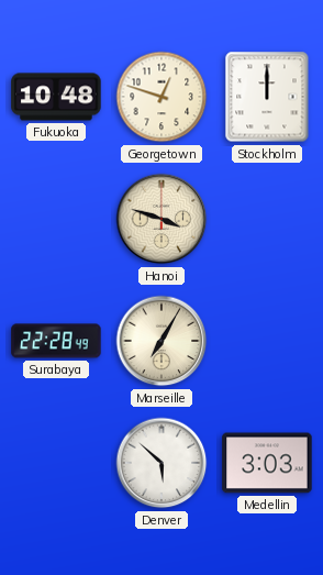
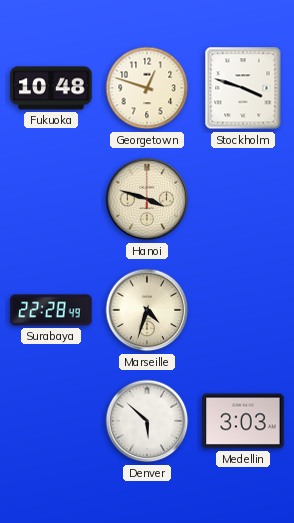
Stockholm: 12:00 -> 3:48
Marseille: 7:05 -> 4:33
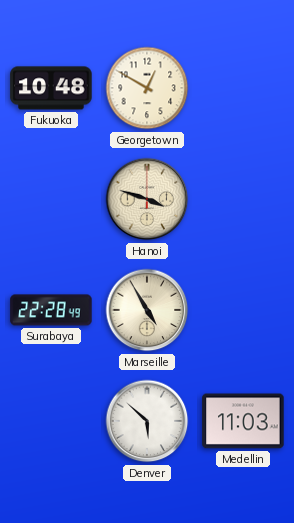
Georgetown: 12:48 -> 12:50
Stockholm: 3:48 -> none
Marseille: 4:33 -> 4:55
Medellin: 3:03 -> 11:03
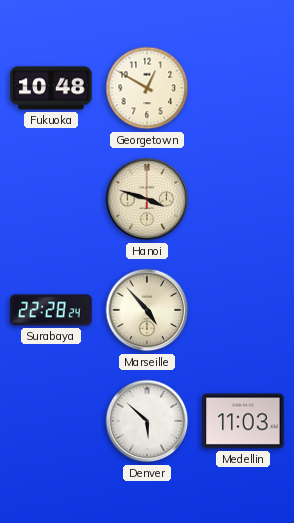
Surabaya: 22:28:49 -> 22:28:24
Marseille: 4:55 -> 4:53
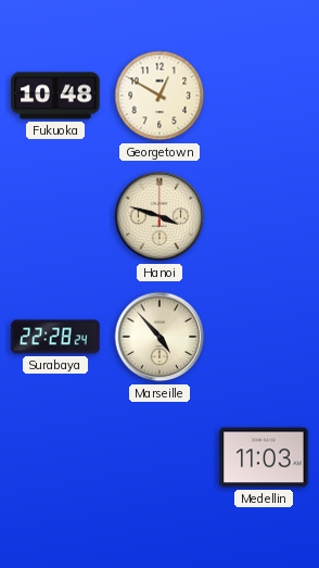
Denver: 5:52 -> none
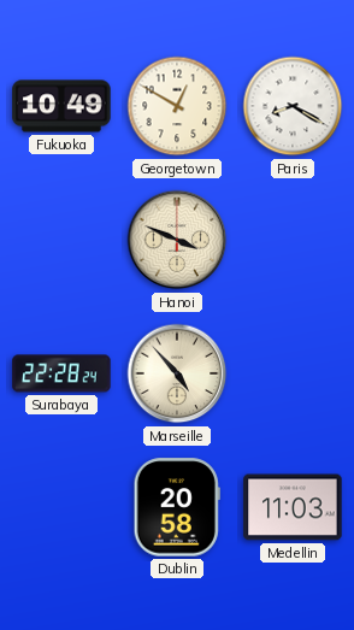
Fukuoka: 10:48 -> 10:49
Paris: none -> 8:20
Hanoi: 3:48 -> 3:49
Dublin: none -> 20:58
